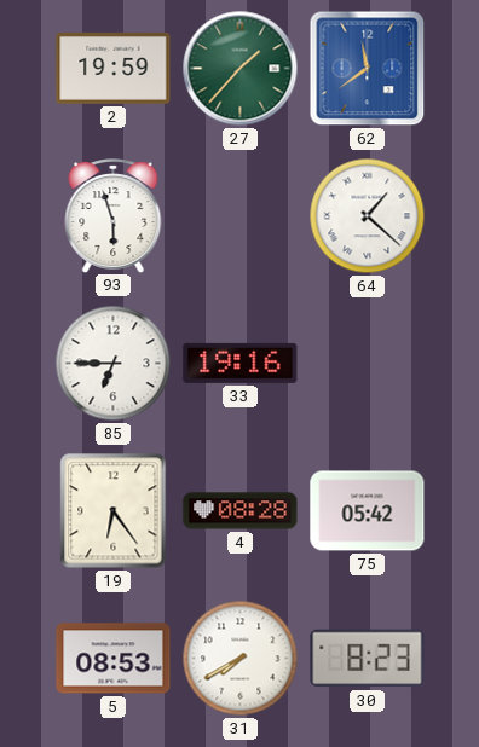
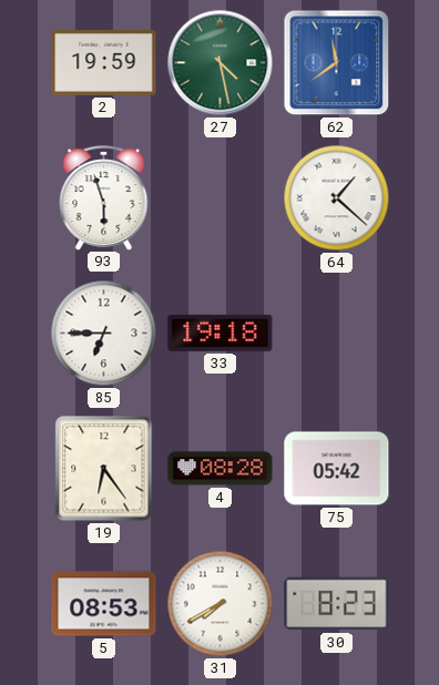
27: 1:37 -> 4:28
33: 19:16 -> 19:18
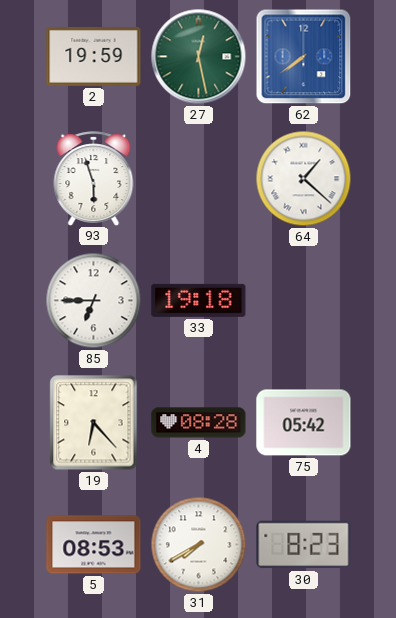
27: 4:28 -> 12:28
62: 11:39 -> 7:39
19: 6:24 -> 6:23
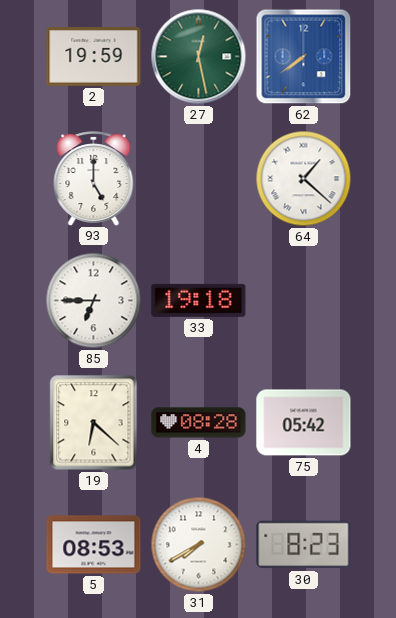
93: 5:57 -> 5:00
19: 6:23 -> 6:22
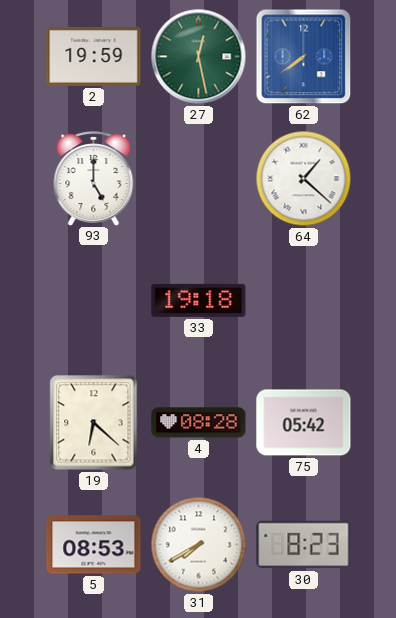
85: 6:45 -> none
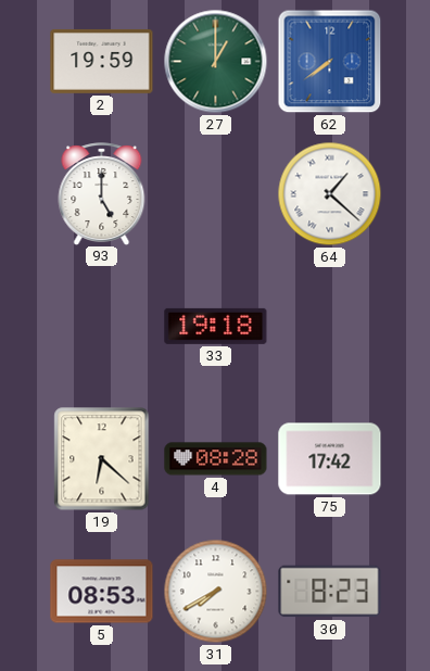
27: 12:28 -> 1:00
75: 05:42 -> 17:42
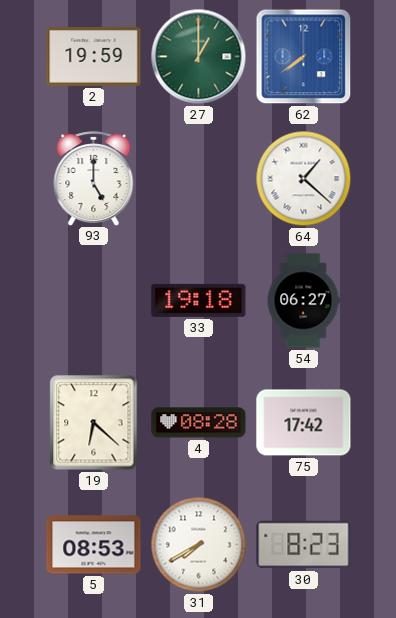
54: none -> 06:27
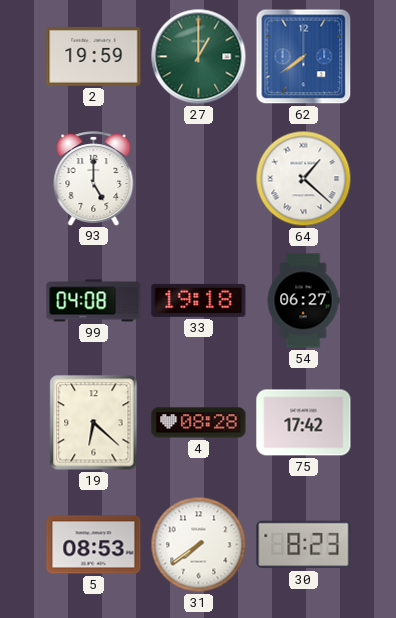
99: none -> 04:08
31: 7:40 -> 7:39
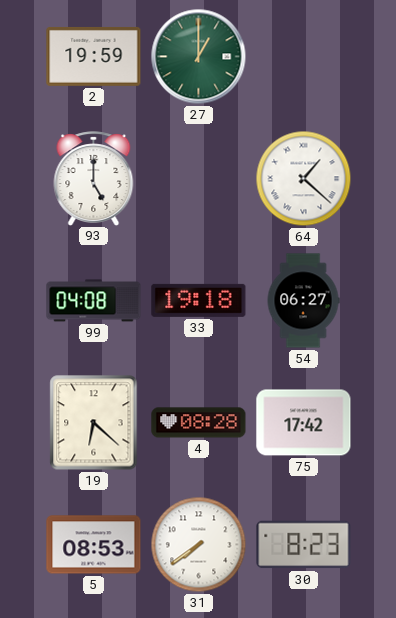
62: 7:39 -> none
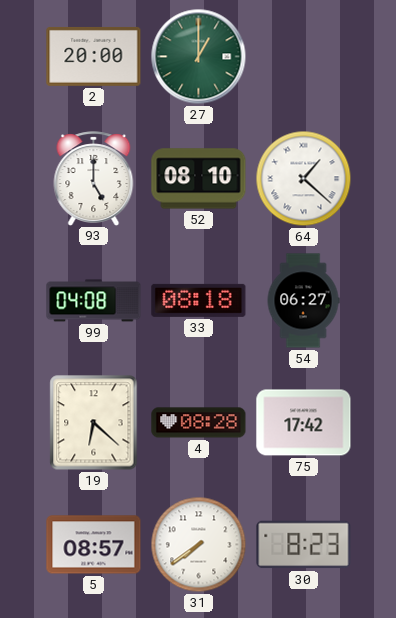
2: 19:59 -> 20:00
52: none -> 08:10
33: 19:18 -> 08:18
5: 08:53 -> 08:57
